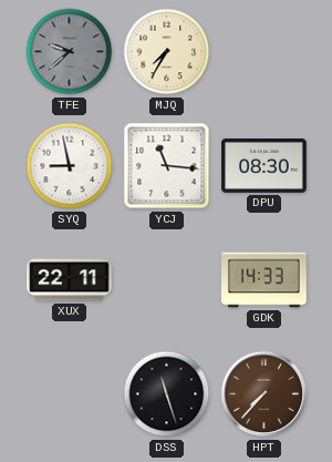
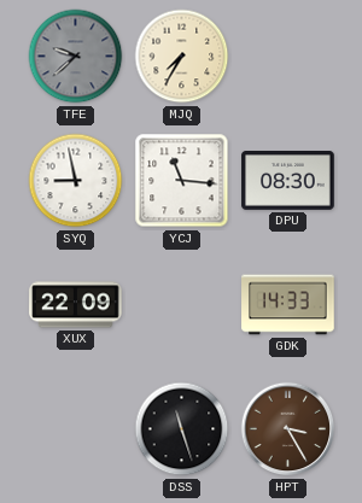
XUX: 22:11 -> 22:09
HPT: 7:37 -> 3:25
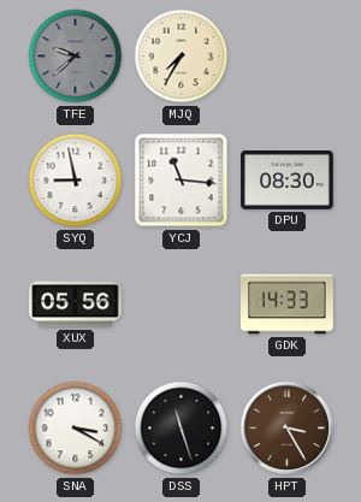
XUX: 22:09 -> 05:56
SNA: none -> 3:20
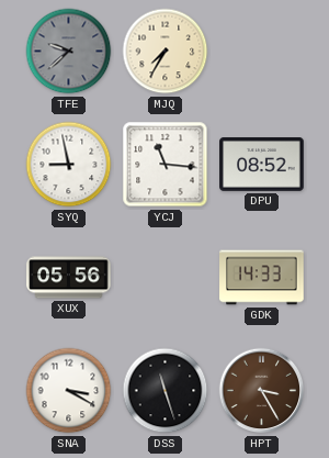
DPU: 08:30 -> 08:52
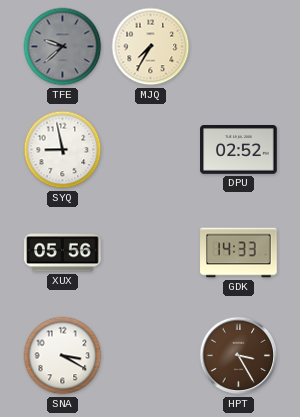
YCJ: 11:16 -> none
DPU: 08:52 -> 02:52
DSS: 11:27 -> none
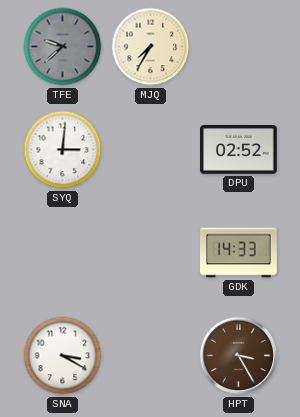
SYQ: 8:58 -> 3:01
XUX: 05:56 -> none
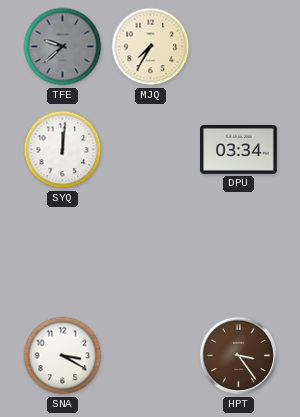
SYQ: 3:01 -> 12:01
DPU: 02:52 -> 03:34
GDK: 14:33 -> none
HPT: 3:25 -> 3:24
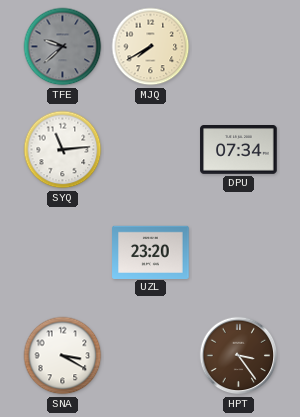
MJQ: 7:35 -> 7:40
SYQ: 12:01 -> 11:14
DPU: 03:34 -> 07:34
UZL: none -> 23:20
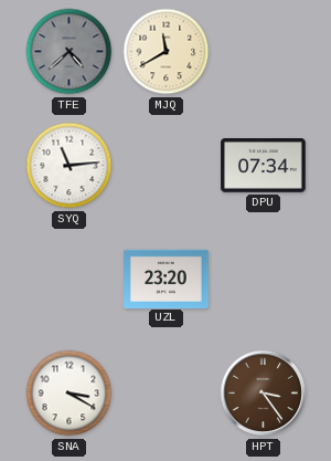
TFE: 9:38 -> 4:38
MJQ: 7:40 -> 11:40
